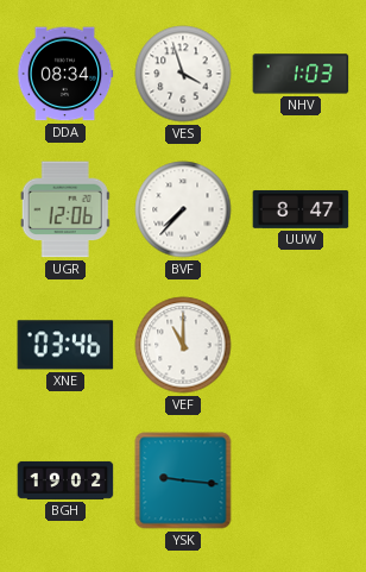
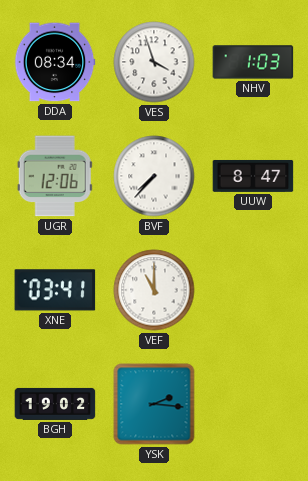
XNE: 03:46 -> 03:41
YSK: 9:16 -> 2:16
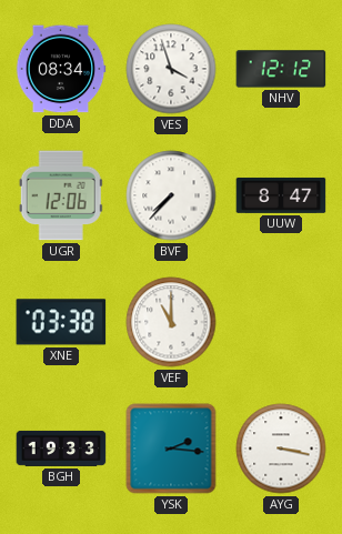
NHV: 1:03 -> 12:12
XNE: 03:41 -> 03:38
BGH: 19:02 -> 19:33
AYG: none -> 3:17
